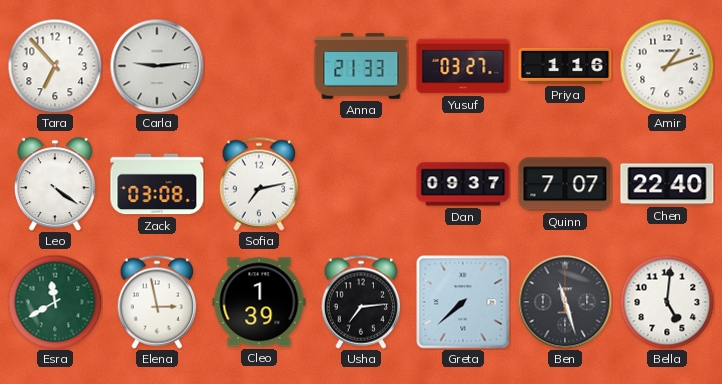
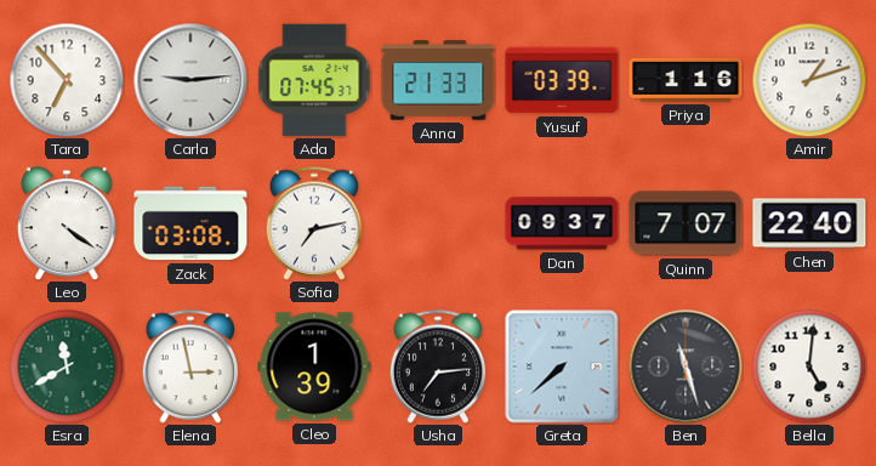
Ada: none -> 07:45
Yusuf: 03:27 -> 03:39
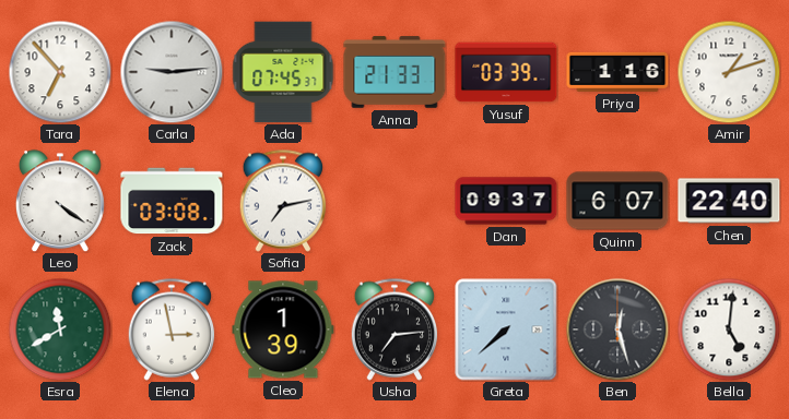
Quinn: 7:07 -> 6:07
Ben: 11:27 -> 12:27
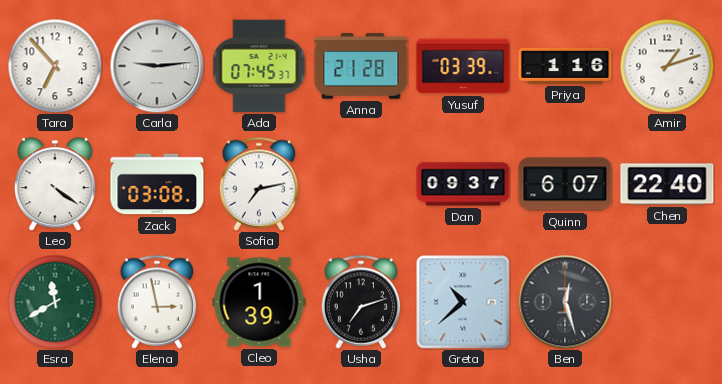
Anna: 21:33 -> 21:28
Usha: 7:14 -> 7:12
Greta: 7:38 -> 10:38
Bella: 5:01 -> none
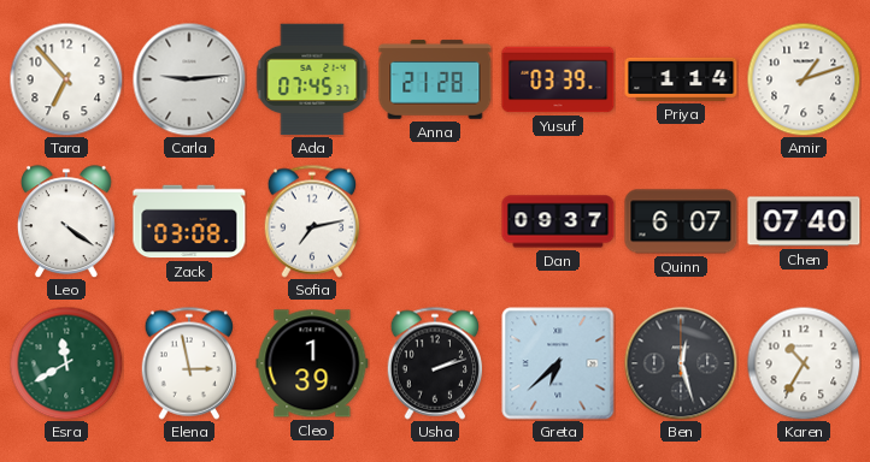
Priya: 1:16 -> 1:14
Chen: 22:40 -> 07:40
Usha: 7:12 -> 2:12
Greta: 10:38 -> 6:38
Karen: none -> 10:35
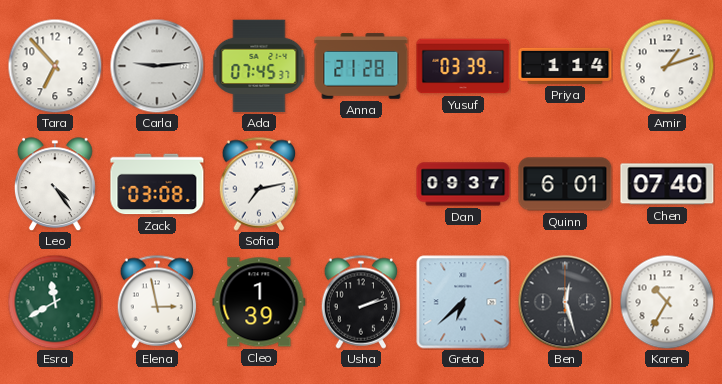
Leo: 4:21 -> 4:24
Quinn: 6:07 -> 6:01
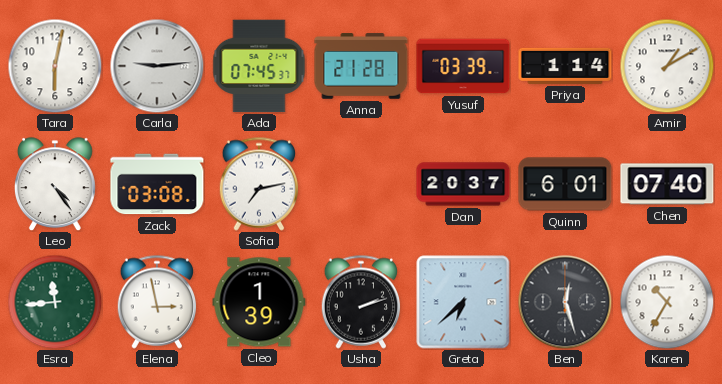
Tara: 6:53 -> 6:02
Amir: 1:12 -> 1:10
Dan: 09:37 -> 20:37
Esra: 11:40 -> 11:44
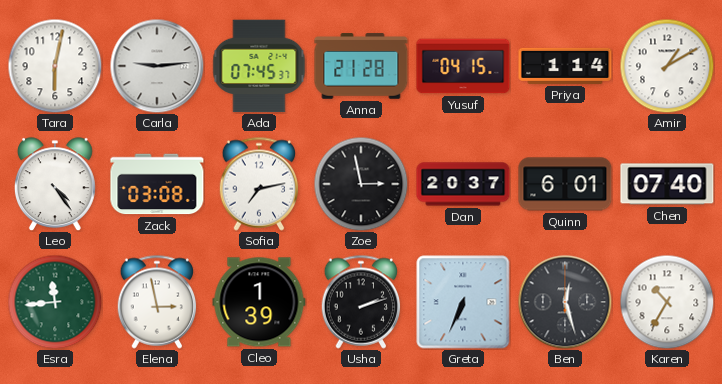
Yusuf: 03:39 -> 04:15
Zoe: none -> 2:58
Greta: 6:38 -> 6:34
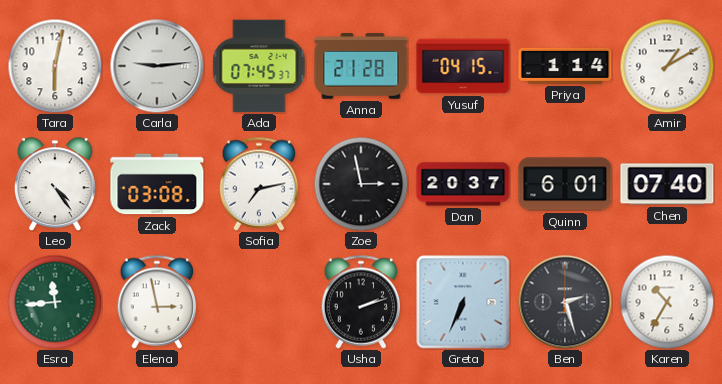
Cleo: 1:39 -> none
Ben: 12:27 -> 2:27
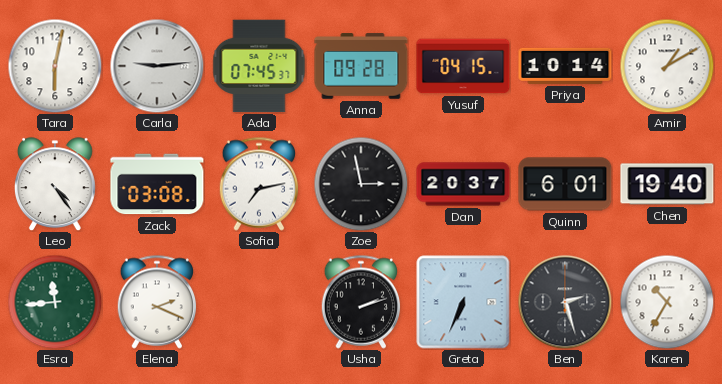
Anna: 21:28 -> 09:28
Priya: 1:14 -> 10:14
Chen: 07:40 -> 19:40
Elena: 2:58 -> 2:19
